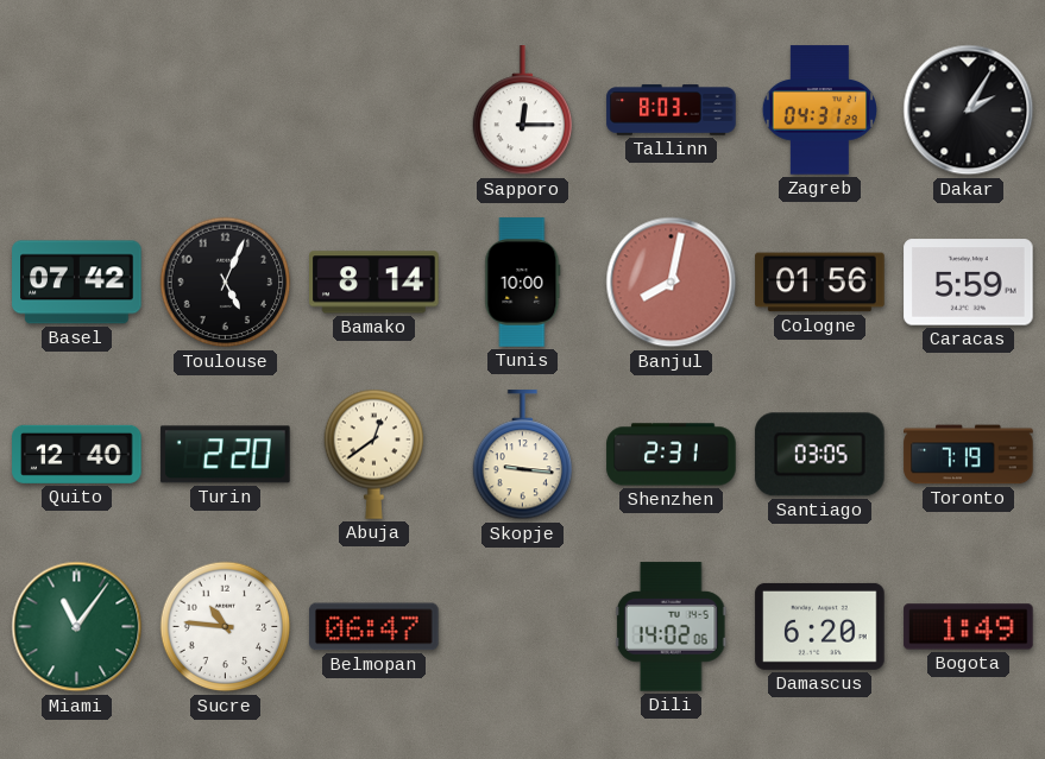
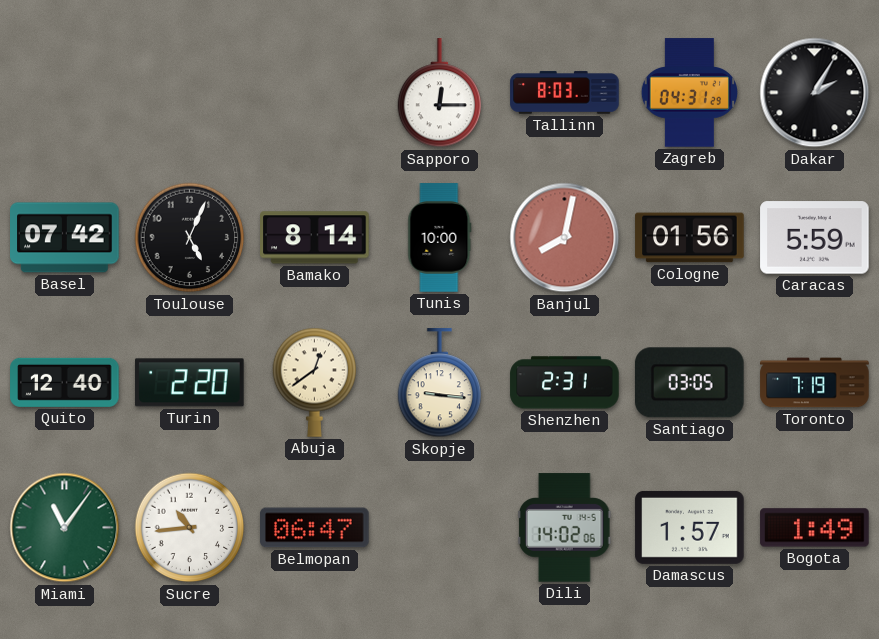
Sucre: 10:46 -> 10:44
Damascus: 6:20 -> 1:57
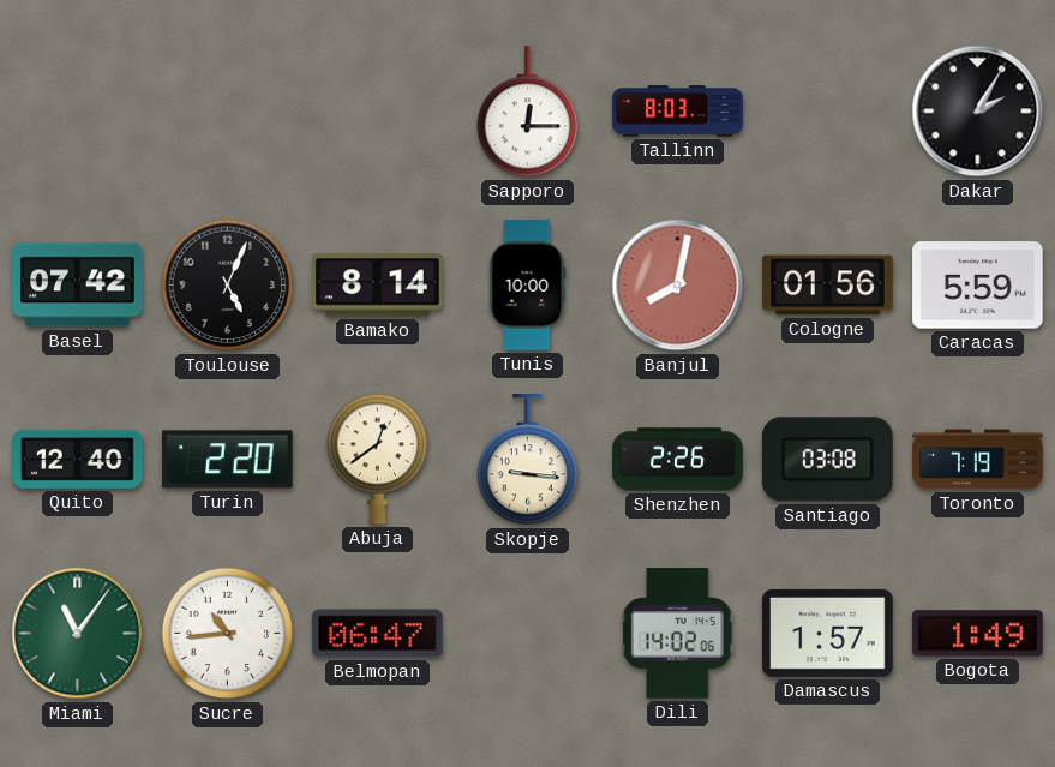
Zagreb: 04:31 -> none
Shenzhen: 2:31 -> 2:26
Santiago: 03:05 -> 03:08
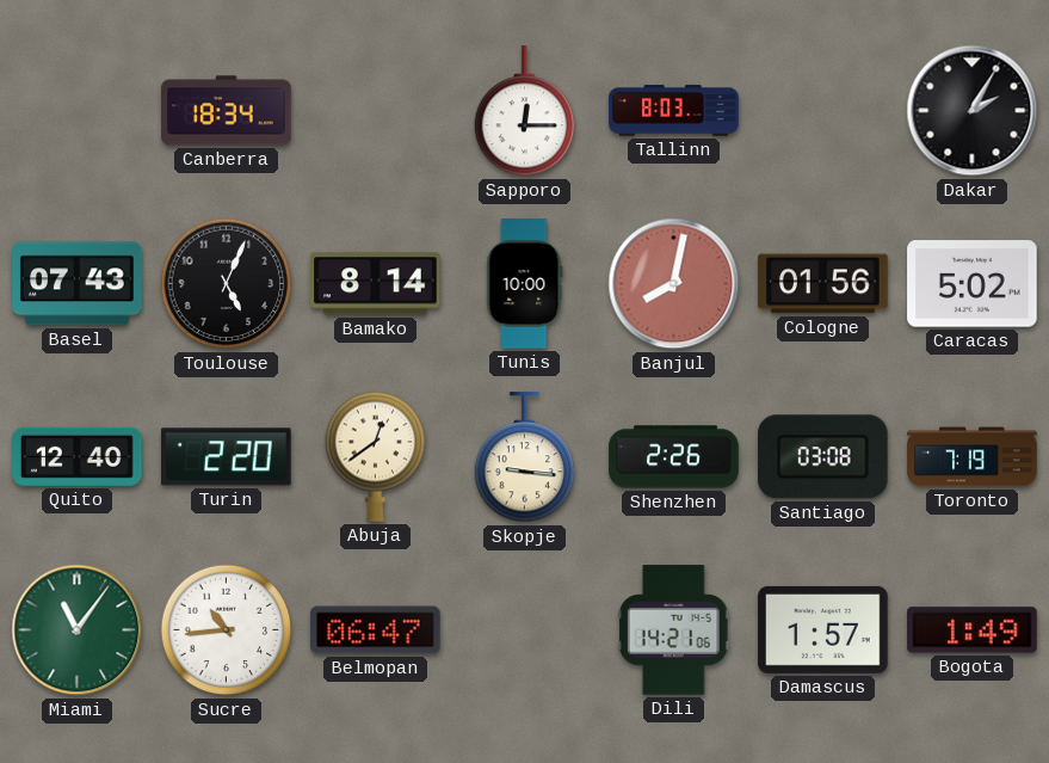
Canberra: none -> 18:34
Basel: 07:42 -> 07:43
Caracas: 5:59 -> 5:02
Dili: 14:02 -> 14:21
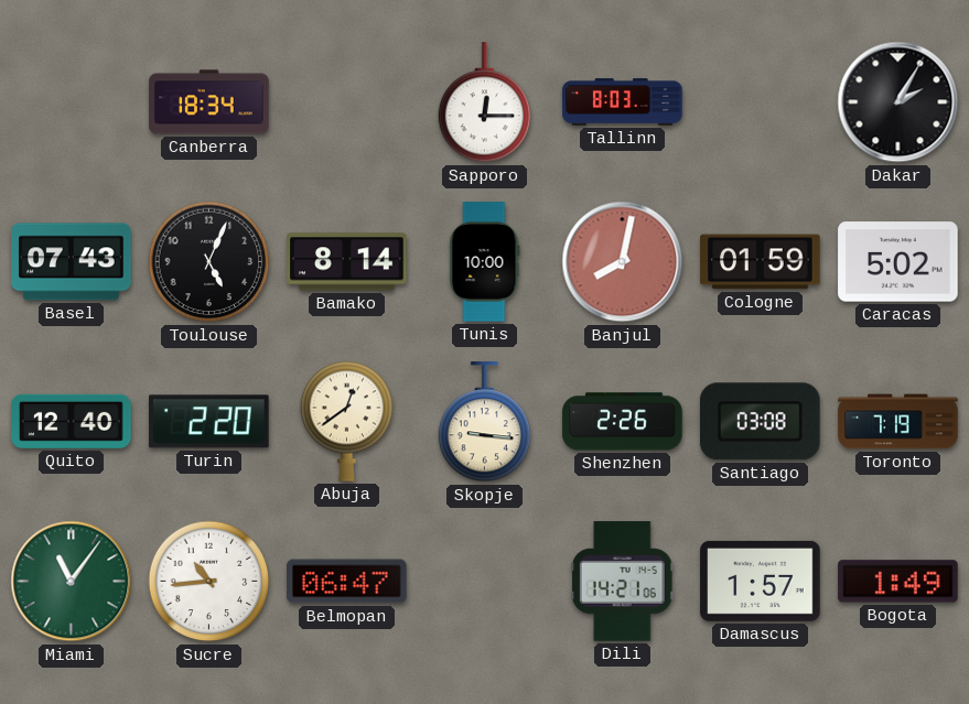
Cologne: 01:56 -> 01:59
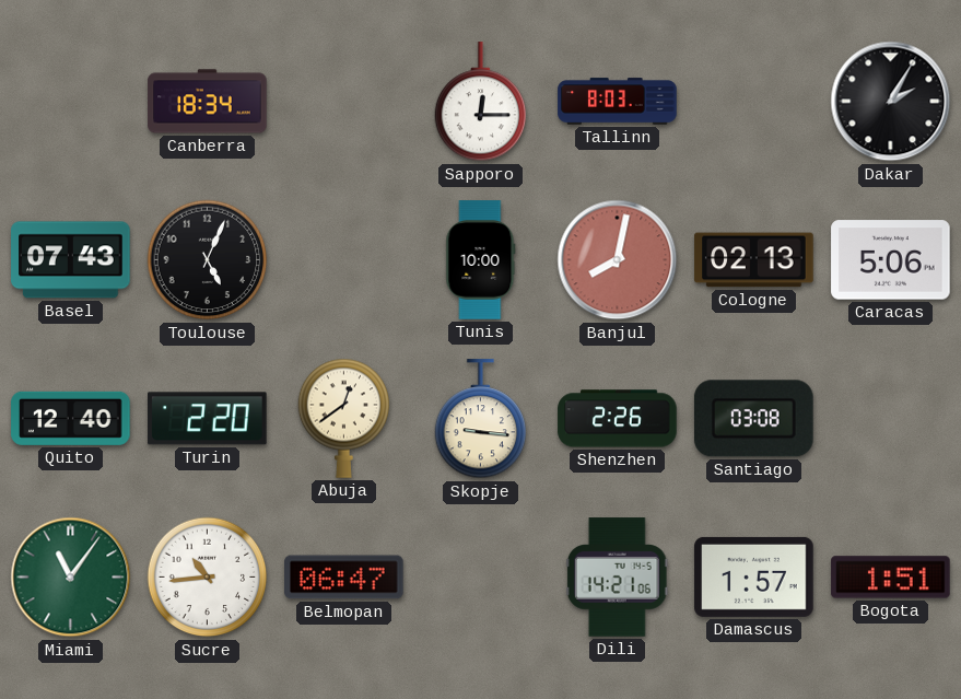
Bamako: 8:14 -> none
Cologne: 01:59 -> 02:13
Caracas: 5:02 -> 5:06
Toronto: 7:19 -> none
Bogota: 1:49 -> 1:51
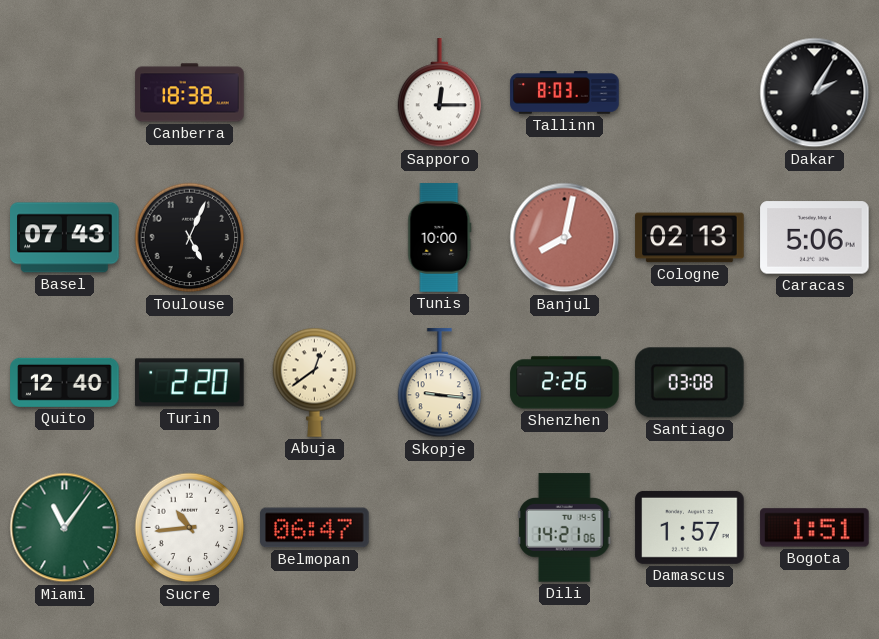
Canberra: 18:34 -> 18:38
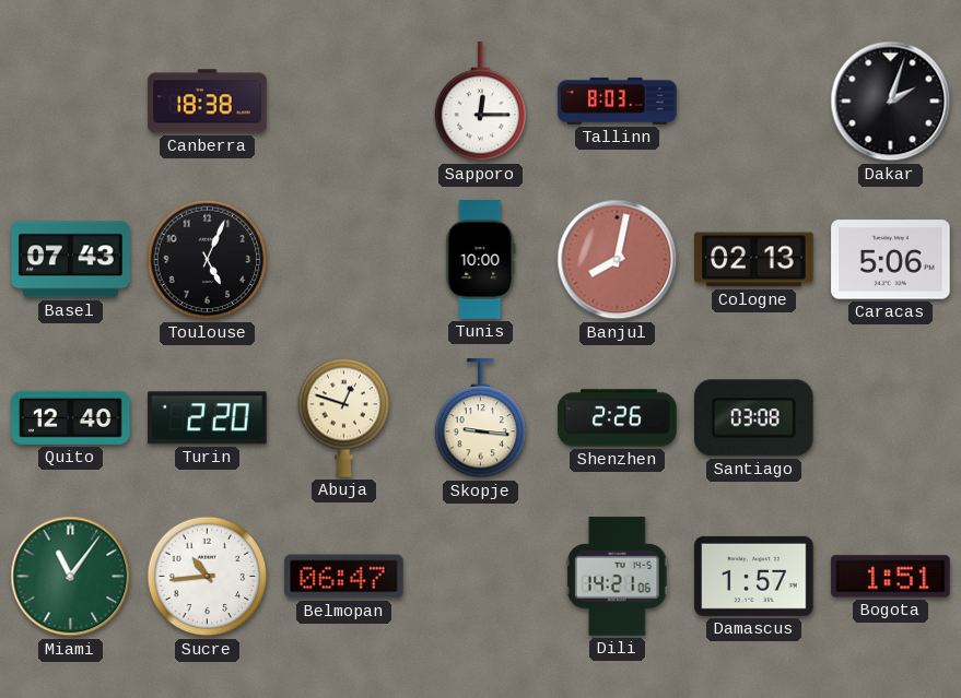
Dakar: 2:05 -> 2:03
Abuja: 12:39 -> 12:48
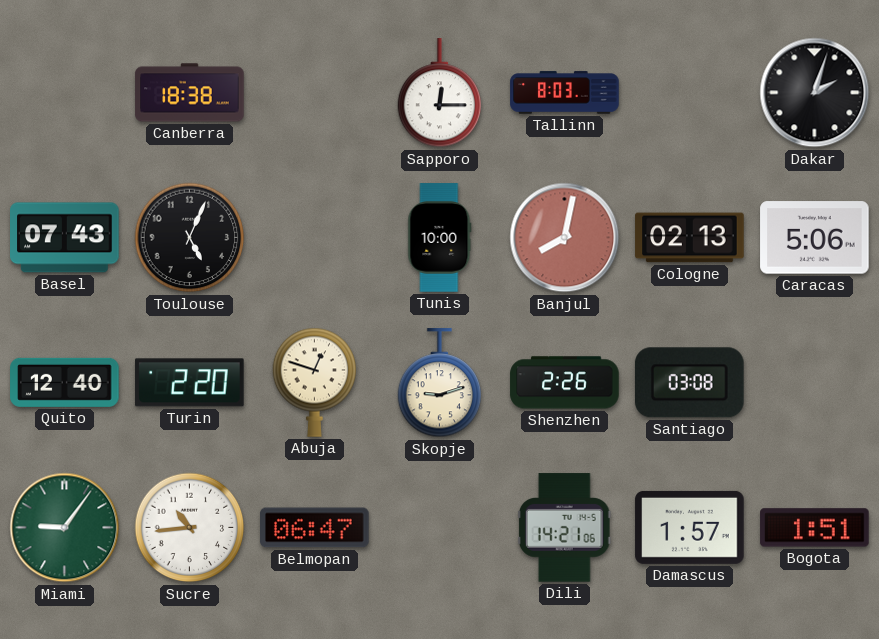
Skopje: 9:16 -> 9:12
Miami: 11:06 -> 9:06
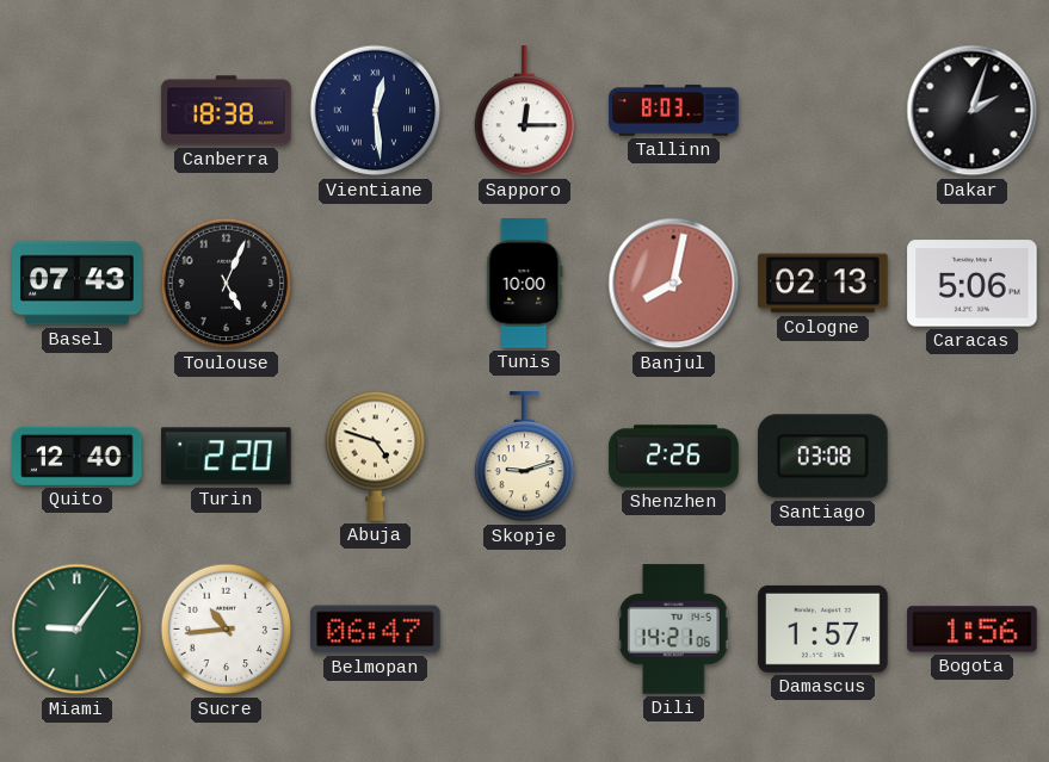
Vientiane: none -> 12:29
Abuja: 12:48 -> 4:48
Bogota: 1:51 -> 1:56
